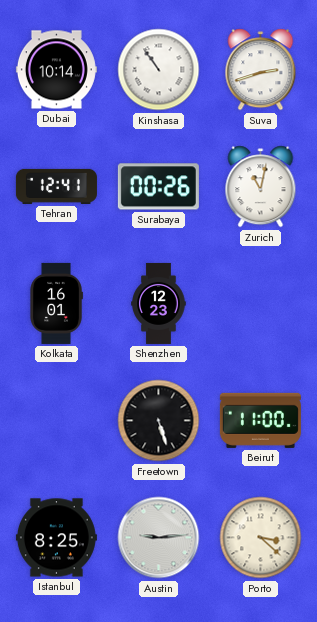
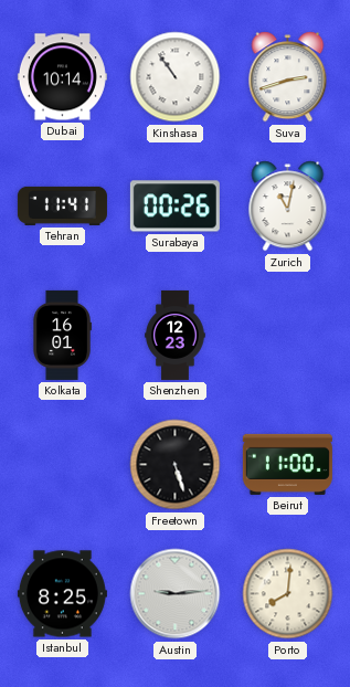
Tehran: 12:41 -> 11:41
Porto: 3:22 -> 8:01
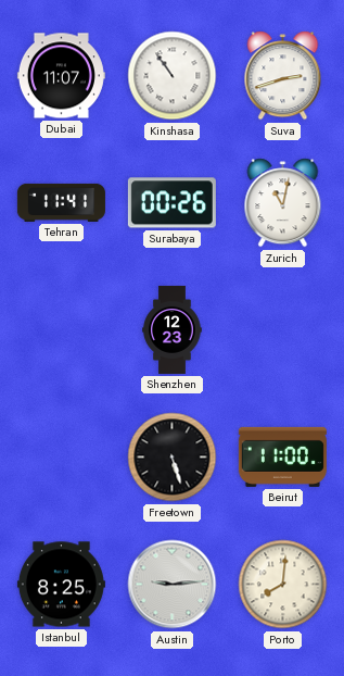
Dubai: 10:14 -> 11:07
Kolkata: 16:01 -> none
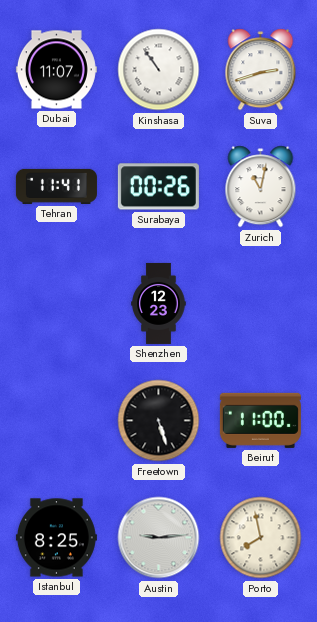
Porto: 8:01 -> 7:58
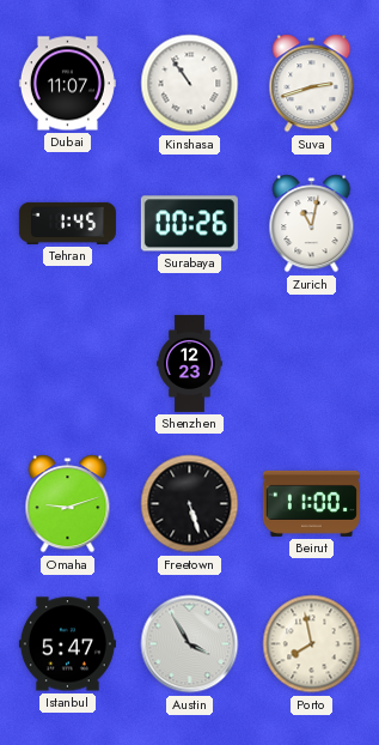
Tehran: 11:41 -> 1:45
Omaha: none -> 9:12
Istanbul: 8:25 -> 5:47
Austin: 9:14 -> 3:55
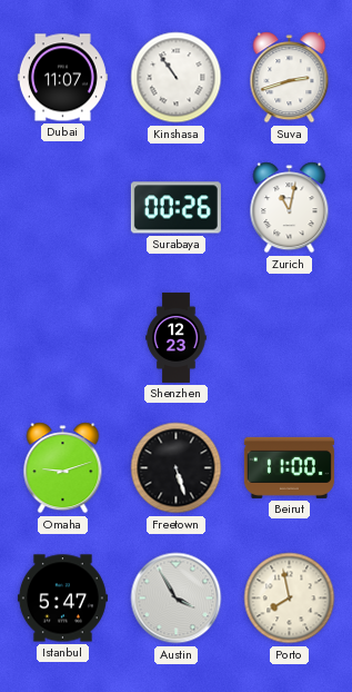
Tehran: 1:45 -> none
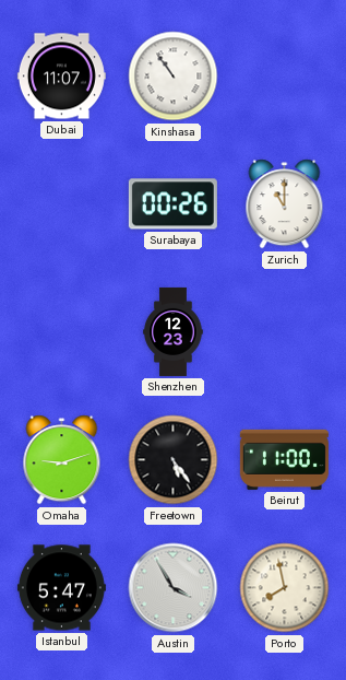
Suva: 2:42 -> none
Zurich: 11:02 -> 11:00
Freetown: 5:27 -> 5:24
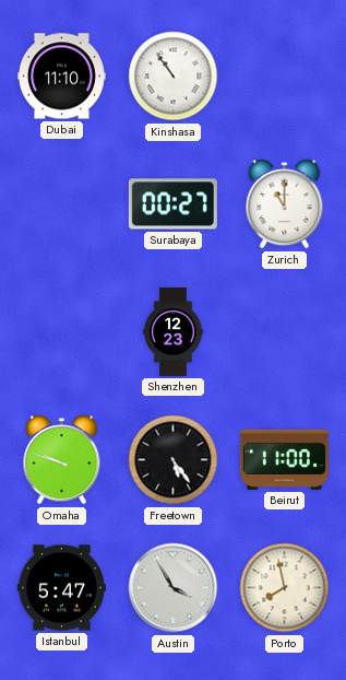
Dubai: 11:07 -> 11:10
Surabaya: 00:26 -> 00:27
Omaha: 9:12 -> 9:48
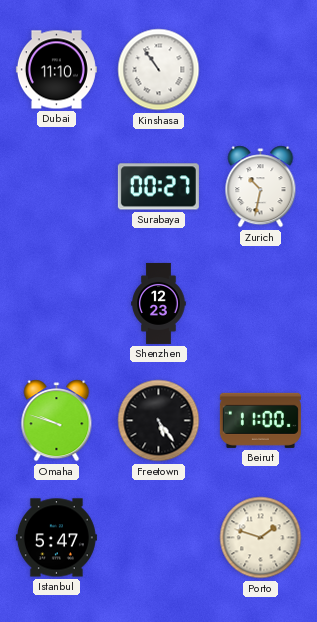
Zurich: 11:00 -> 10:32
Austin: 3:55 -> none
Porto: 7:58 -> 1:48
